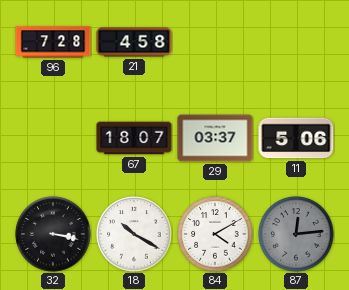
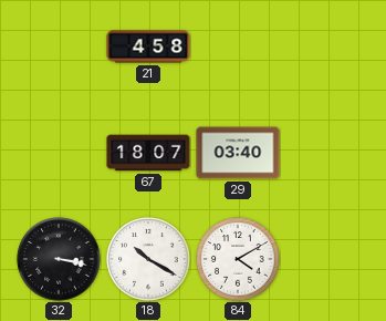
96: 7:28 -> none
29: 03:37 -> 03:40
11: 5:06 -> none
87: 12:14 -> none
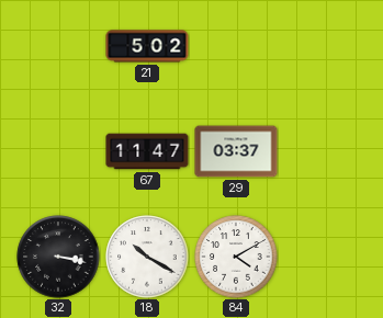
21: 4:58 -> 5:02
67: 18:07 -> 11:47
29: 03:40 -> 03:37
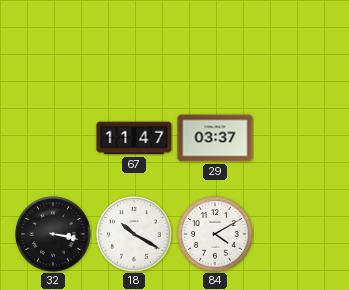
21: 5:02 -> none
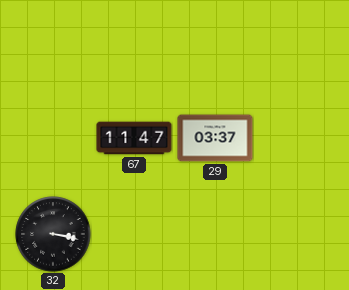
18: 10:20 -> none
84: 4:10 -> none
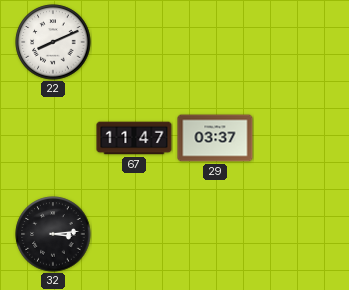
22: none -> 8:11
32: 3:17 -> 3:14
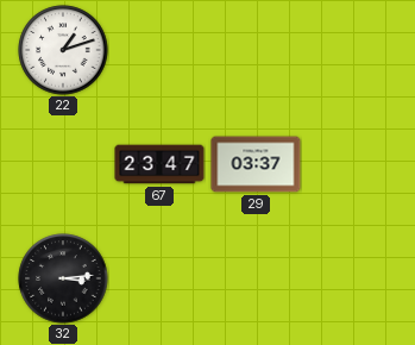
22: 8:11 -> 1:12
67: 11:47 -> 23:47
